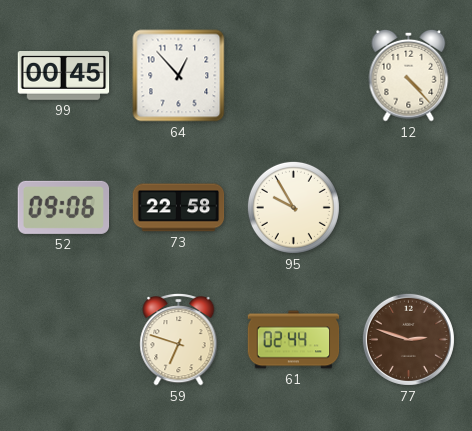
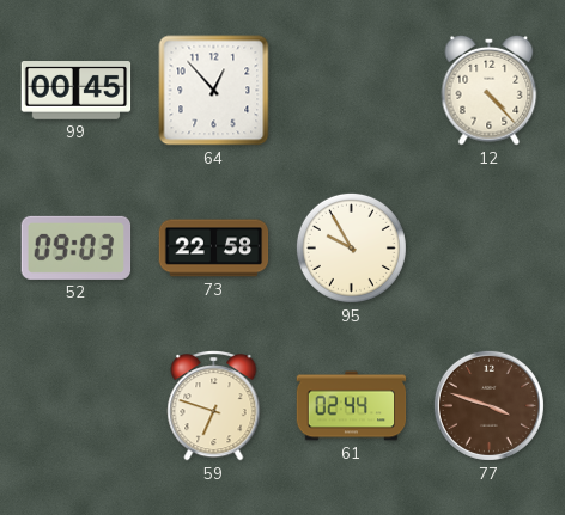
52: 09:06 -> 09:03
77: 2:48 -> 3:48
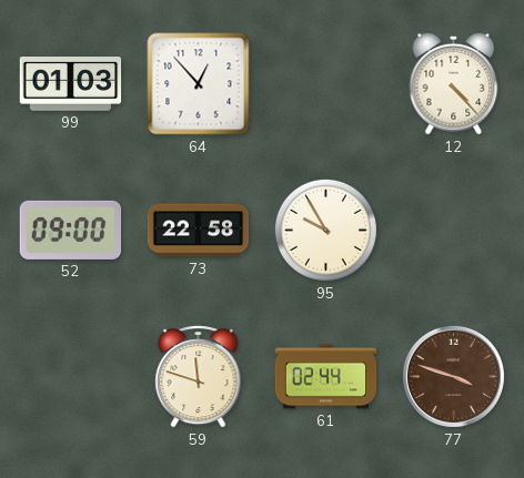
99: 00:45 -> 01:03
52: 09:03 -> 09:00
59: 6:48 -> 11:48
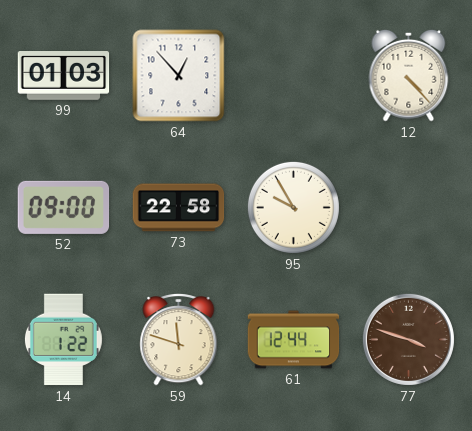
14: none -> 1:22
61: 02:44 -> 12:44
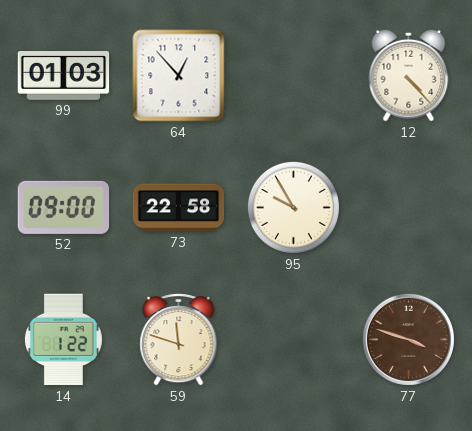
61: 12:44 -> none
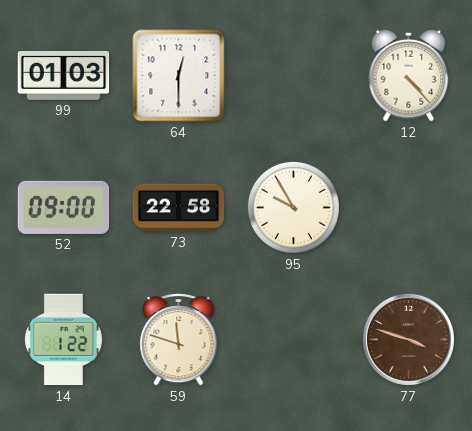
64: 12:53 -> 12:30
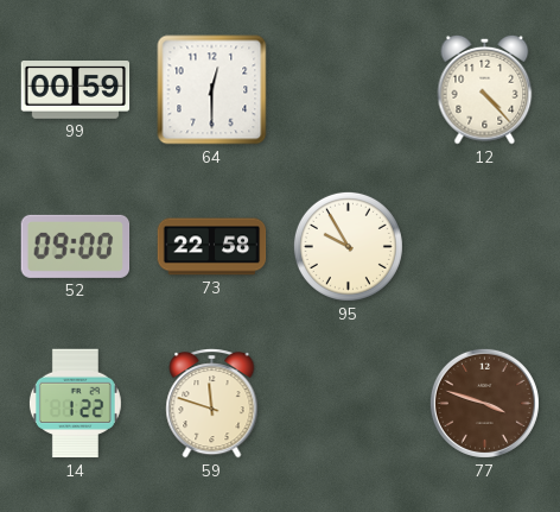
99: 01:03 -> 00:59
